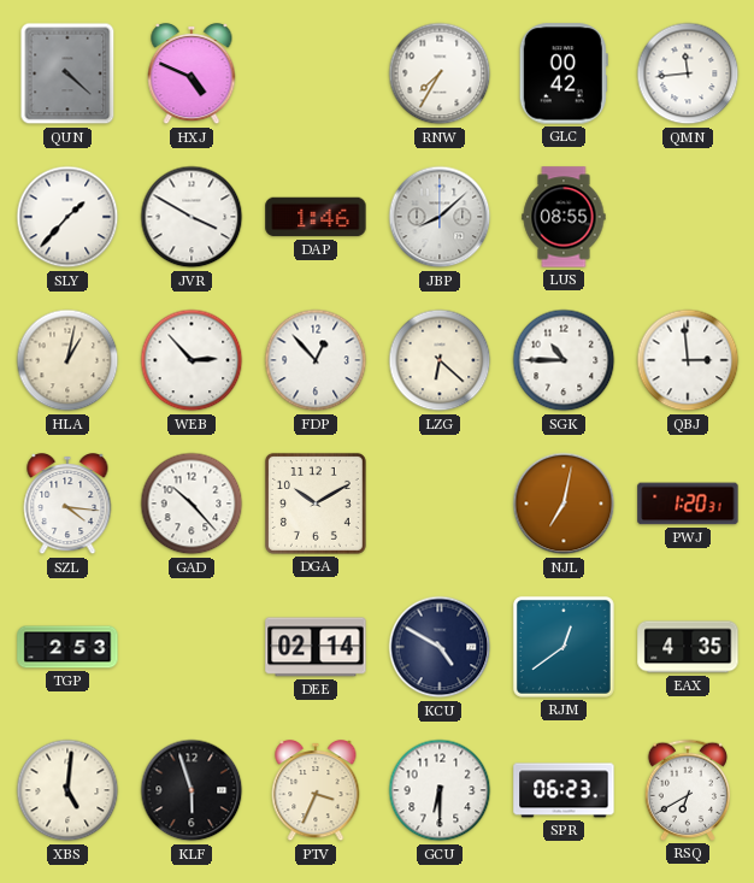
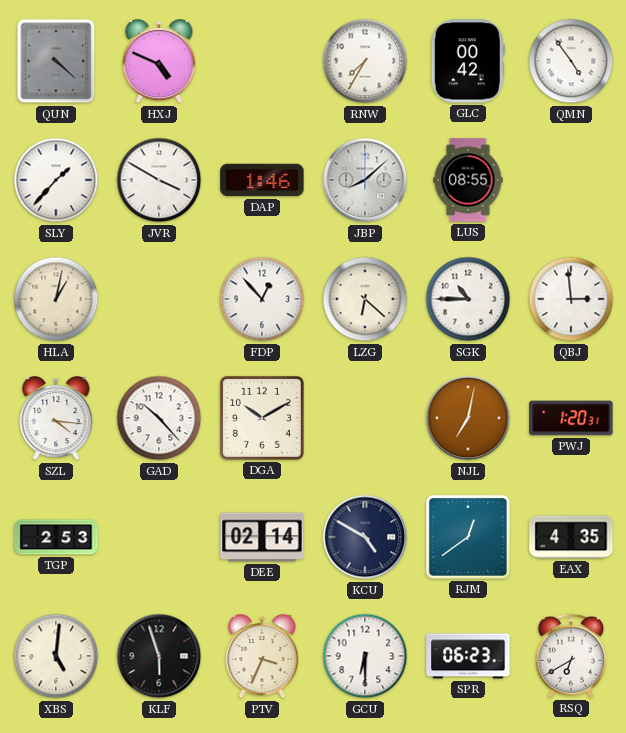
QMN: 11:44 -> 4:54
WEB: 2:53 -> none
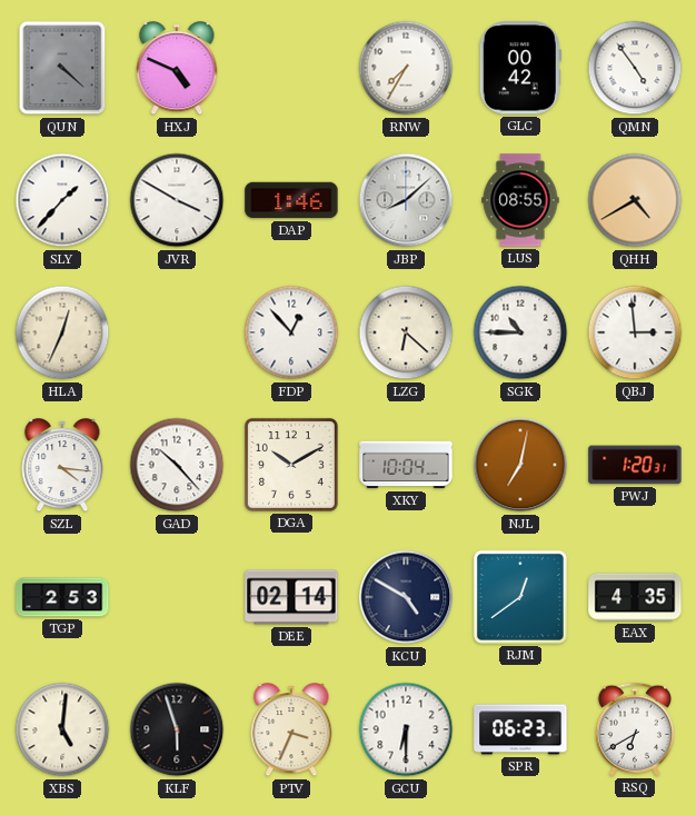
QHH: none -> 4:40
HLA: 1:02 -> 12:34
XKY: none -> 10:04
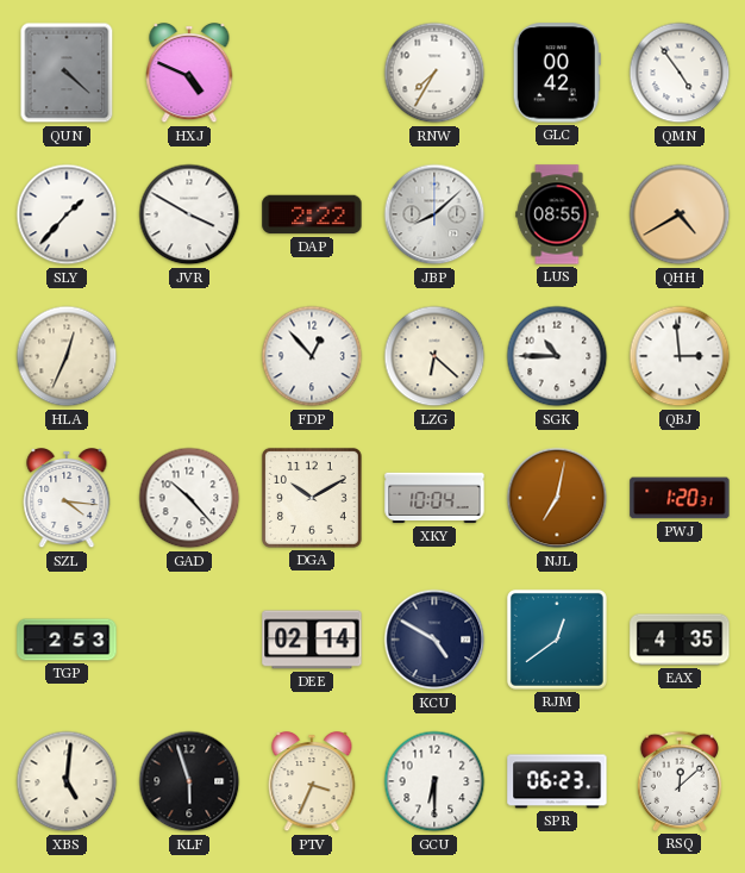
DAP: 1:46 -> 2:22
RSQ: 6:40 -> 12:08
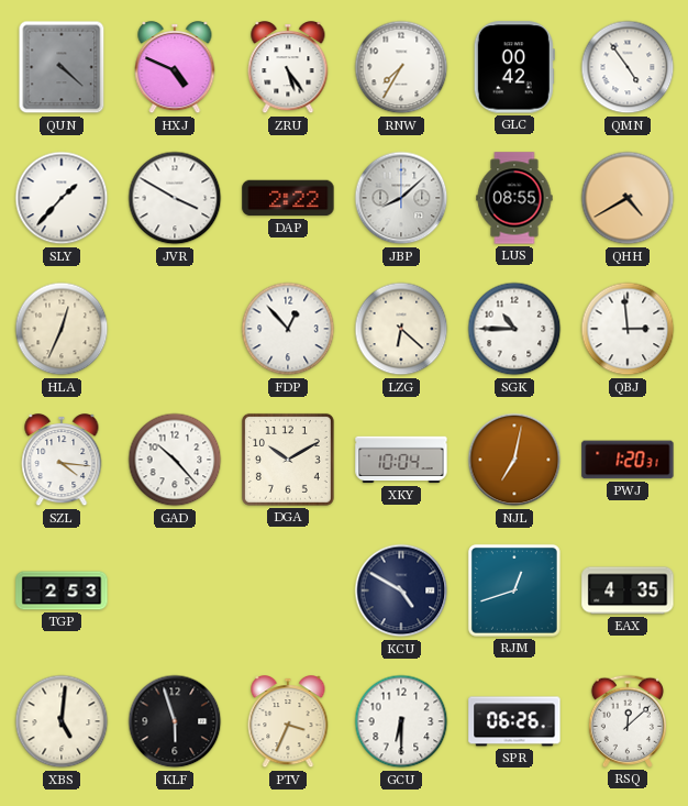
ZRU: none -> 5:24
DEE: 02:14 -> none
RJM: 12:39 -> 12:42
SPR: 06:23 -> 06:26
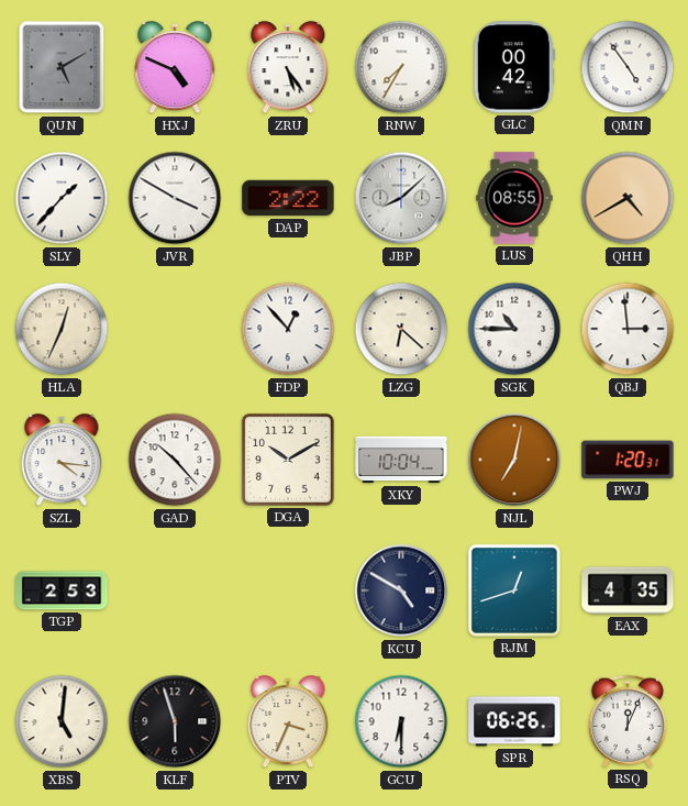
QUN: 4:22 -> 5:10
RSQ: 12:08 -> 12:04
